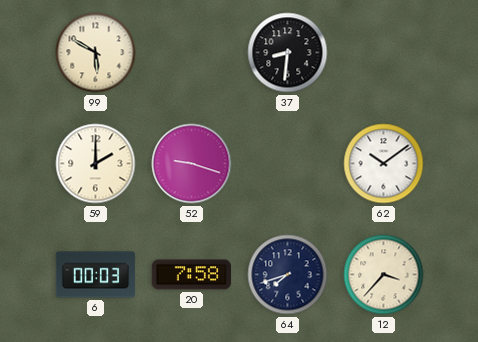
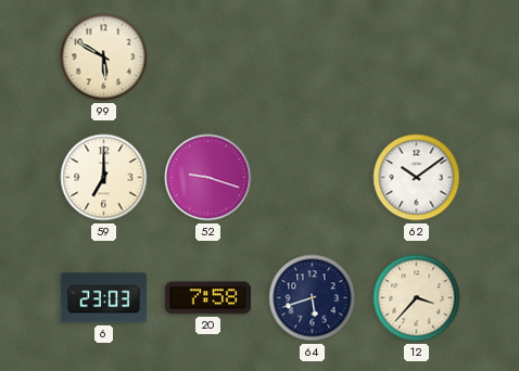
37: 8:31 -> none
59: 2:00 -> 7:00
6: 00:03 -> 23:03
64: 7:42 -> 5:42
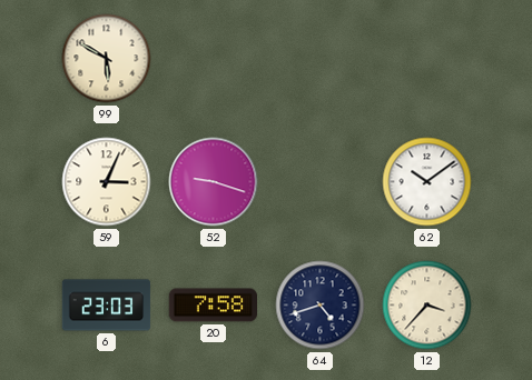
59: 7:00 -> 3:04
64: 5:42 -> 4:42
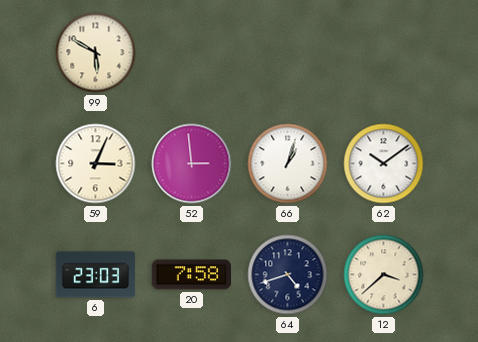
52: 9:18 -> 2:59
66: none -> 1:03
12: 3:37 -> 3:38
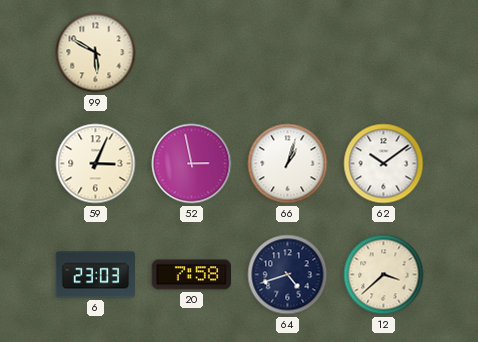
52: 2:59 -> 2:58
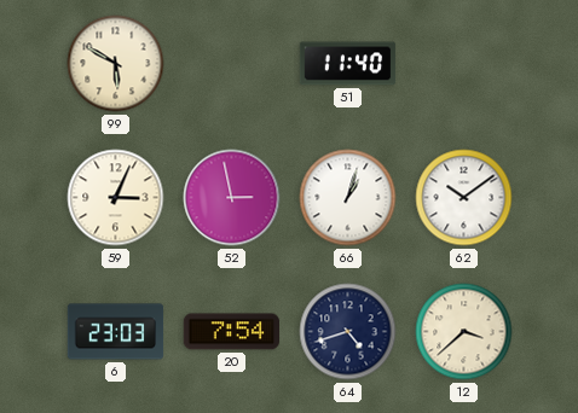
51: none -> 11:40
20: 7:58 -> 7:54
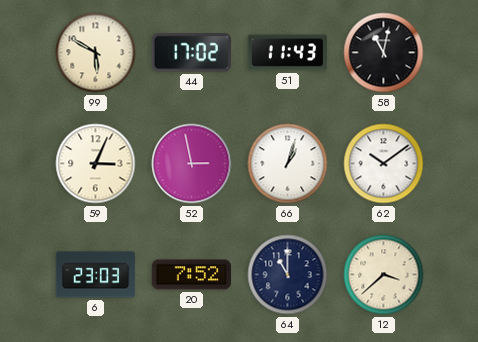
44: none -> 17:02
51: 11:40 -> 11:43
58: none -> 11:02
20: 7:54 -> 7:52
64: 4:42 -> 11:00
